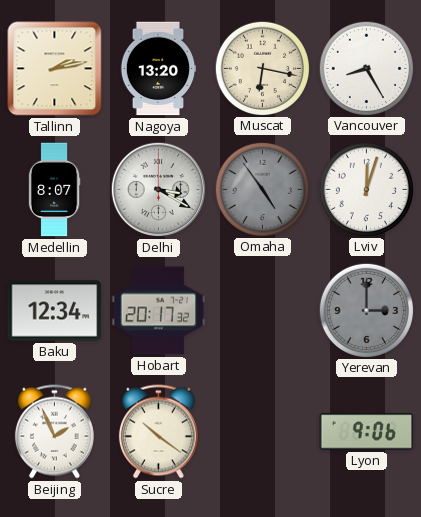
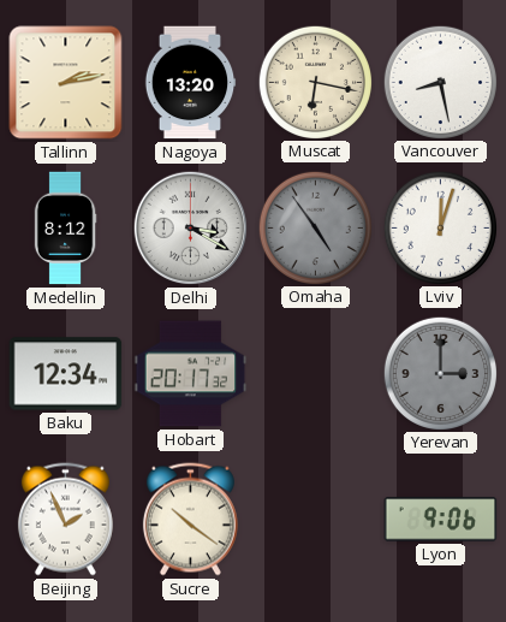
Vancouver: 8:25 -> 8:28
Medellin: 8:07 -> 8:12
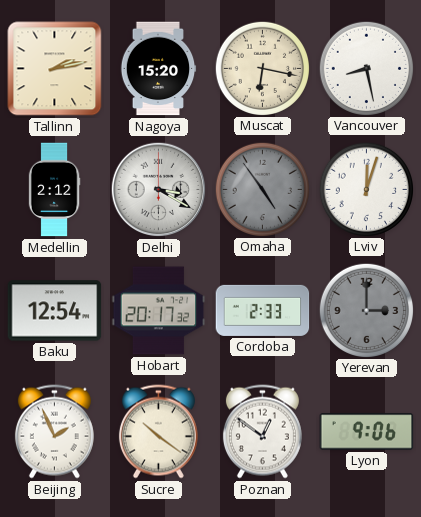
Nagoya: 13:20 -> 15:20
Medellin: 8:12 -> 2:12
Baku: 12:34 -> 12:54
Cordoba: none -> 2:33
Poznan: none -> 12:51
